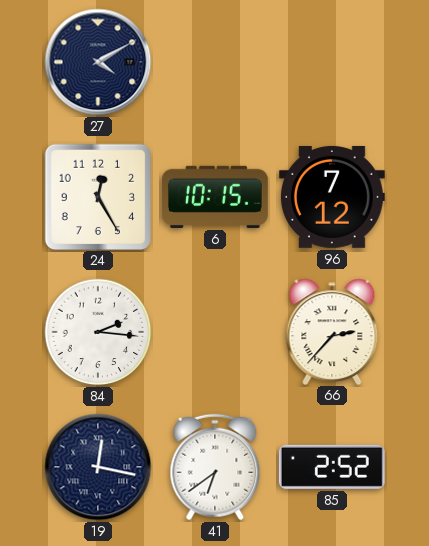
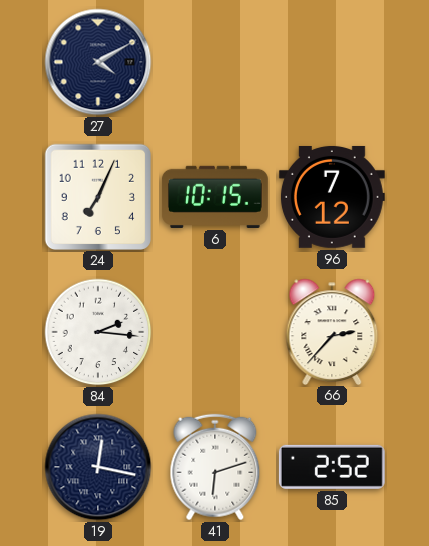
24: 12:25 -> 7:04
41: 6:39 -> 6:12
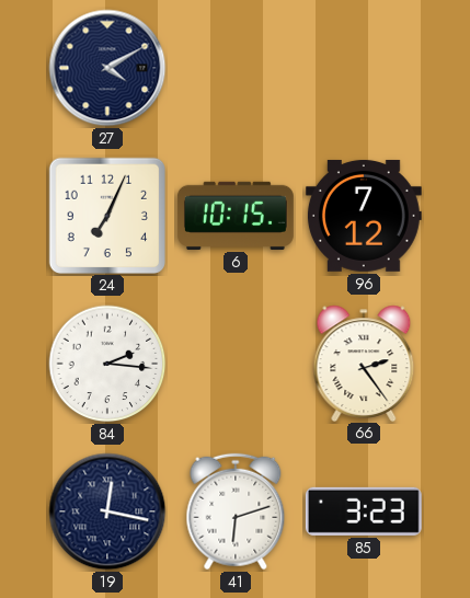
66: 2:37 -> 2:24
85: 2:52 -> 3:23
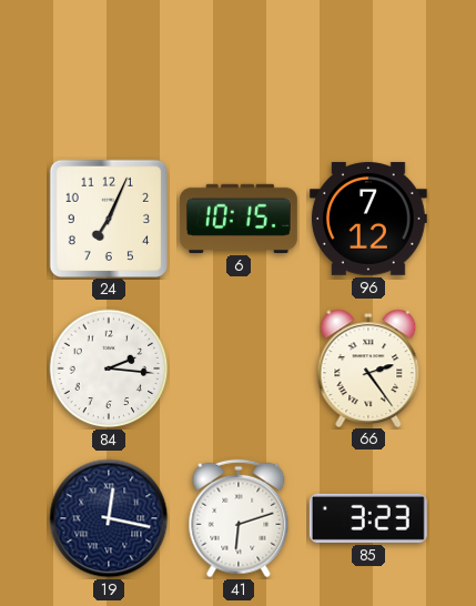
27: 4:10 -> none
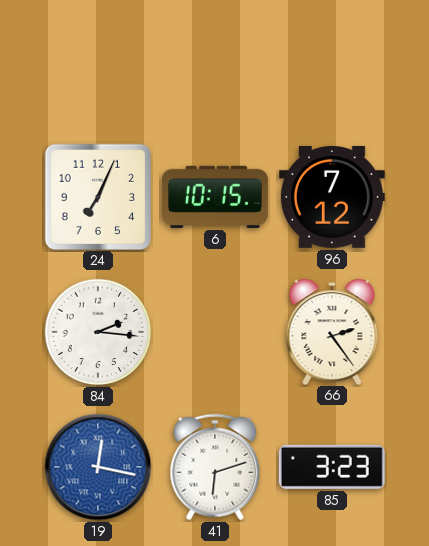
19 dial: navy -> blue
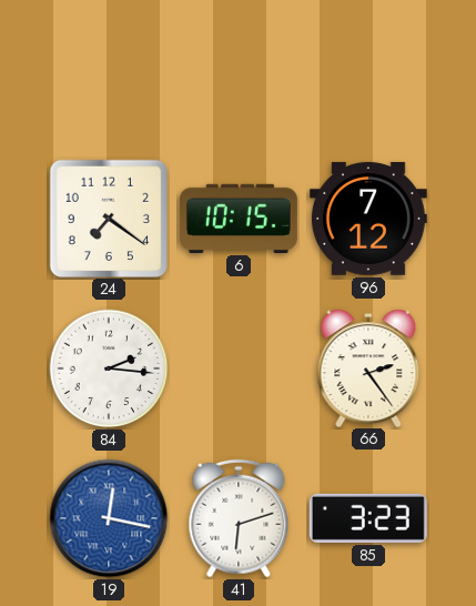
24: 7:04 -> 7:21
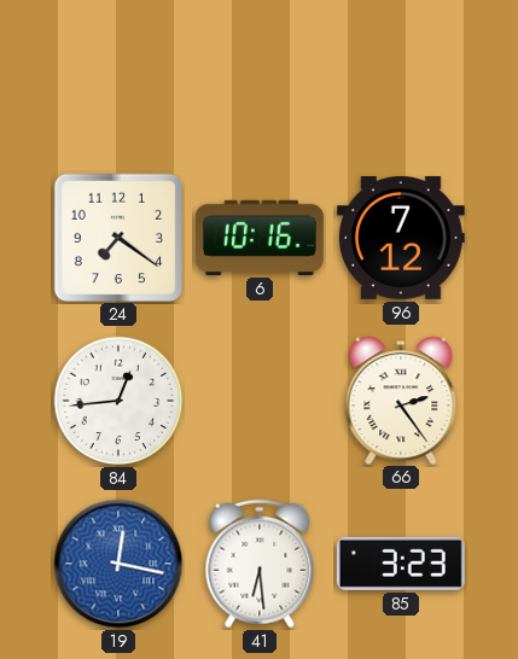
6: 10:15 -> 10:16
84: 2:16 -> 12:44
41: 6:12 -> 6:29
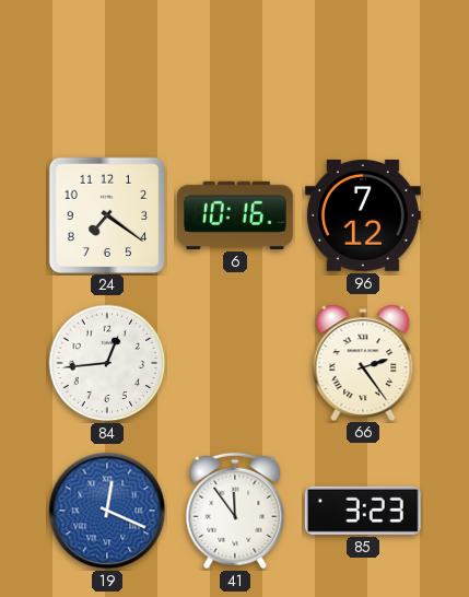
19: 12:17 -> 12:19
41: 6:29 -> 11:54
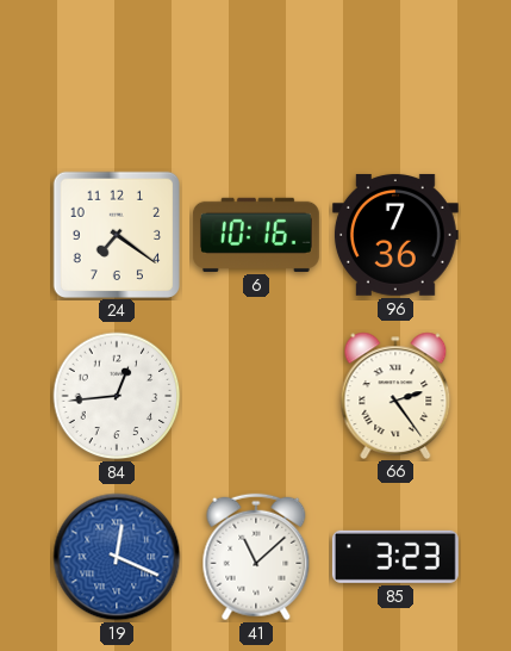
96: 7:12 -> 7:36
41: 11:54 -> 11:08
